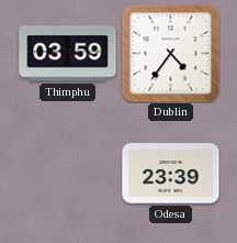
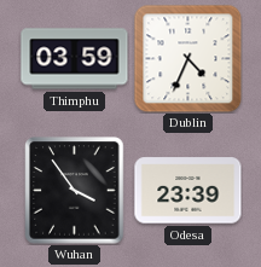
Dublin: 4:36 -> 4:34
Wuhan: none -> 3:54
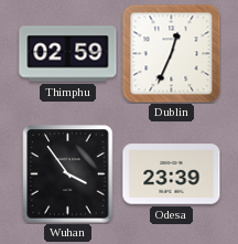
Thimphu: 03:59 -> 02:59
Dublin: 4:34 -> 12:34
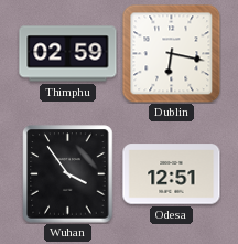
Dublin: 12:34 -> 6:17
Odesa: 23:39 -> 12:51
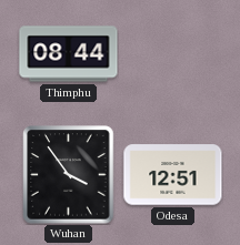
Thimphu: 02:59 -> 08:44
Dublin: 6:17 -> none
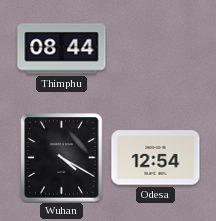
Wuhan: 3:54 -> 4:20
Odesa: 12:51 -> 12:54
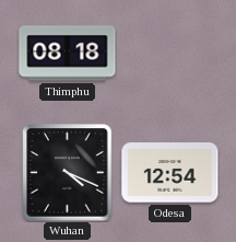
Thimphu: 08:44 -> 08:18
Wuhan: 4:20 -> 4:19
